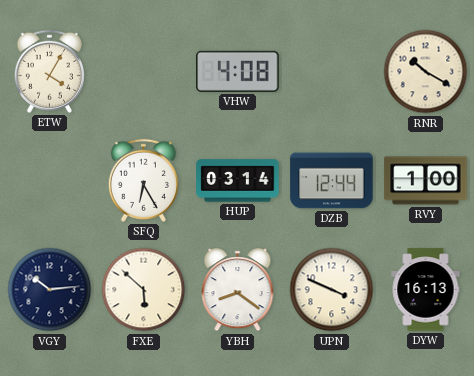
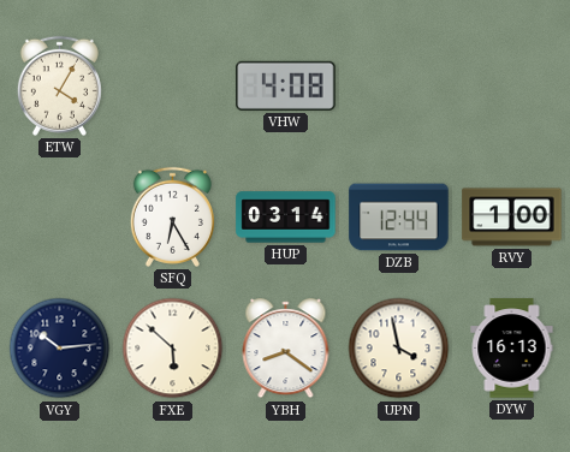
RNR: 10:20 -> none
UPN: 3:49 -> 3:58
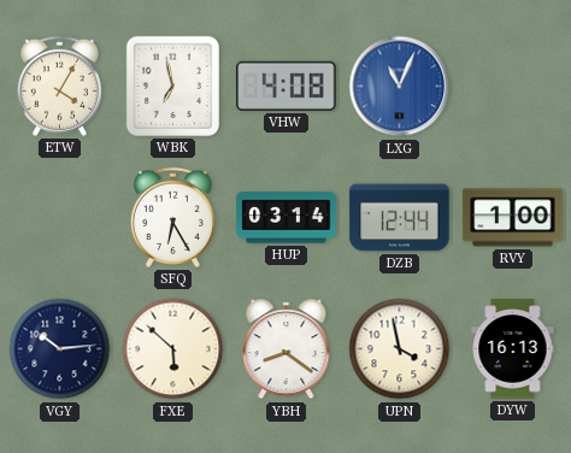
WBK: none -> 6:58
LXG: none -> 11:04
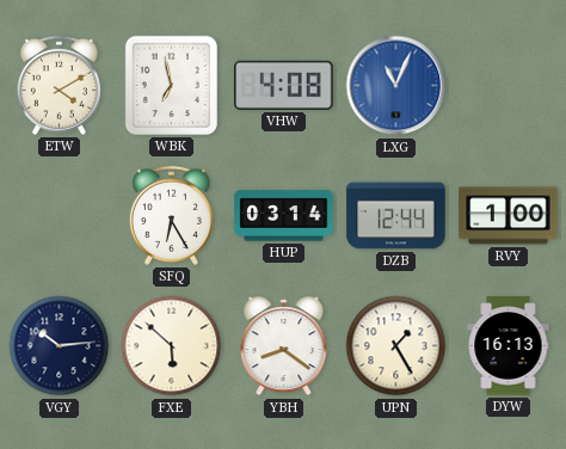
ETW: 4:05 -> 4:10
UPN: 3:58 -> 1:25
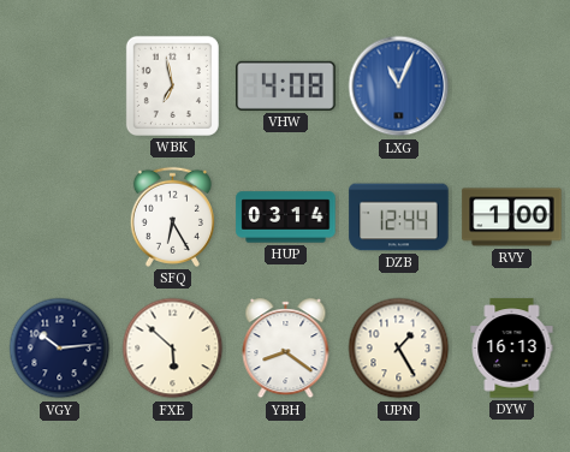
ETW: 4:10 -> none
